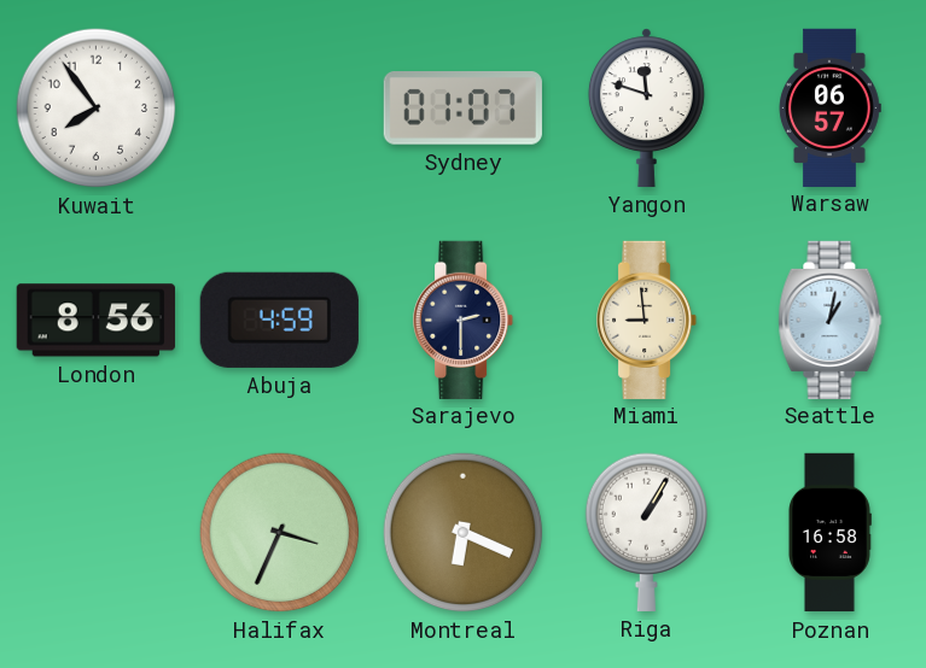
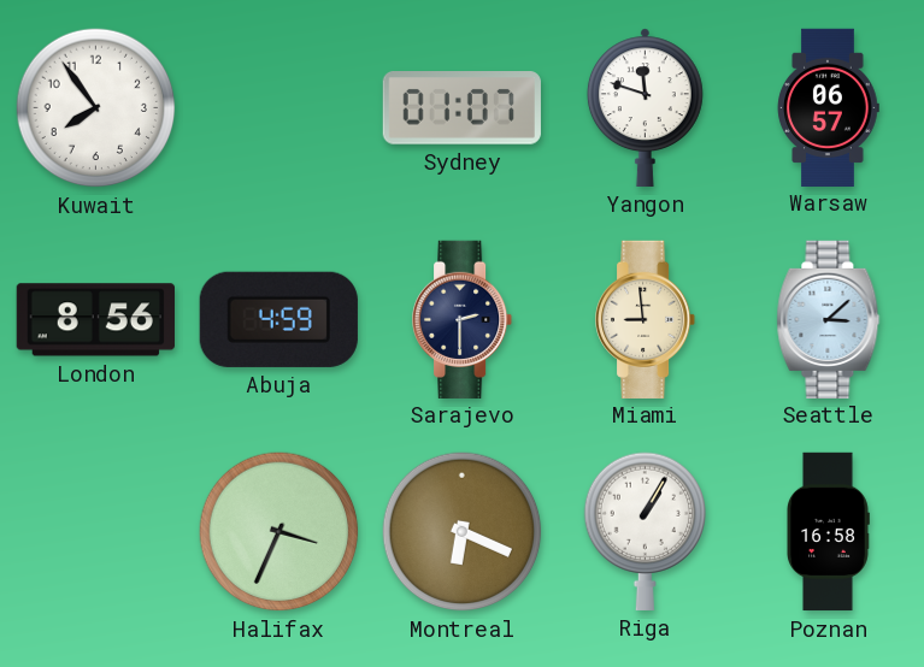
Seattle: 1:02 -> 3:08
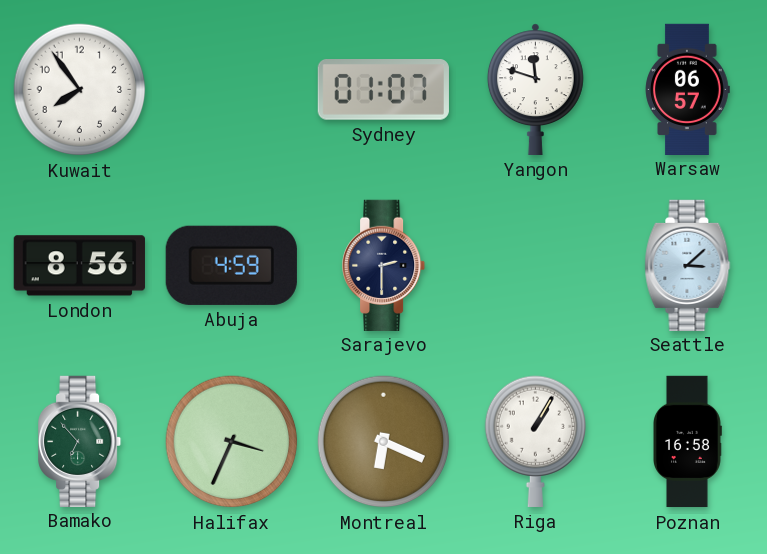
Miami: 8:59 -> none
Bamako: none -> 6:53
